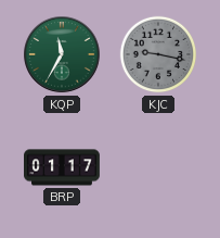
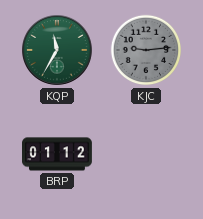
KJC: 9:17 -> 9:14
BRP: 01:17 -> 01:12
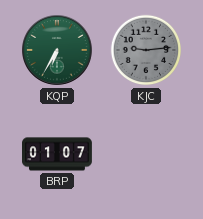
KQP: 11:35 -> 6:35
BRP: 01:12 -> 01:07
